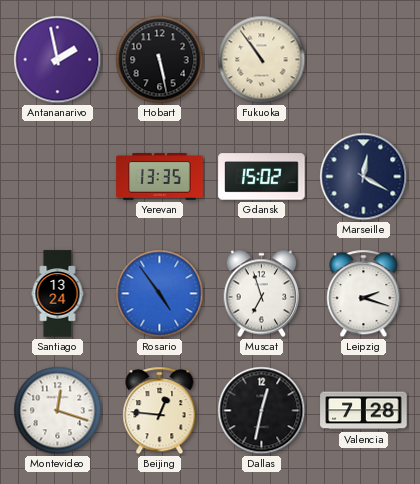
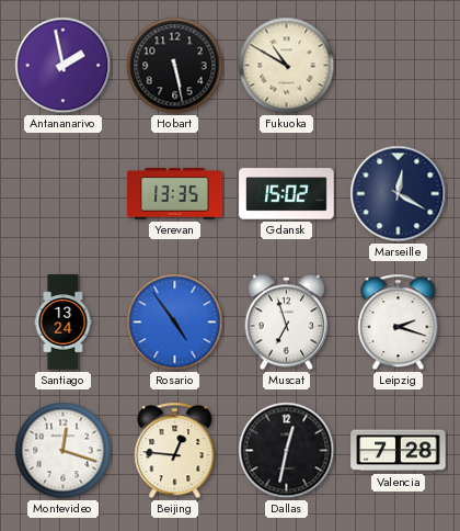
Fukuoka: 10:54 -> 10:50
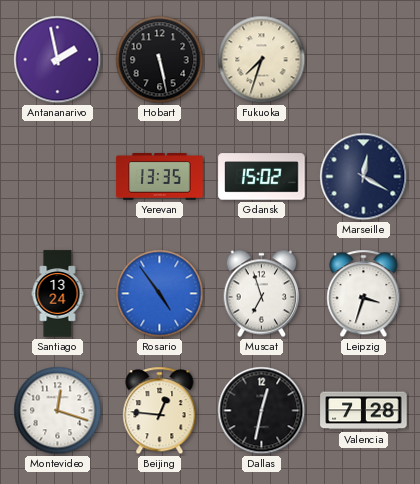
Fukuoka: 10:50 -> 7:33
Leipzig: 2:18 -> 3:33
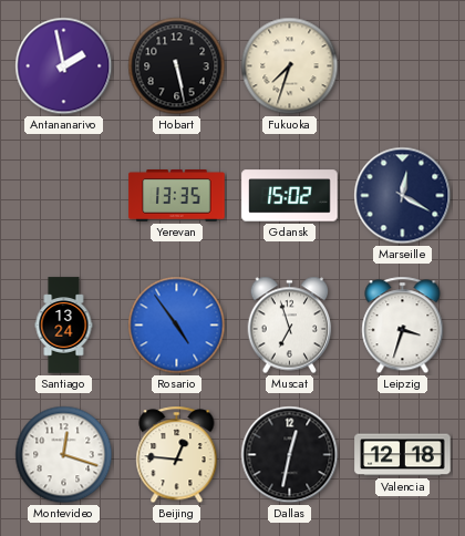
Valencia: 7:28 -> 12:18
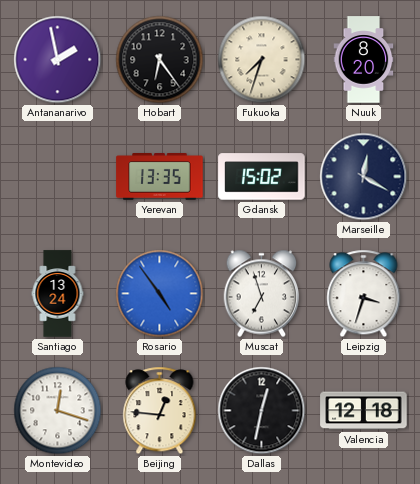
Hobart: 5:28 -> 6:24
Nuuk: none -> 8:20
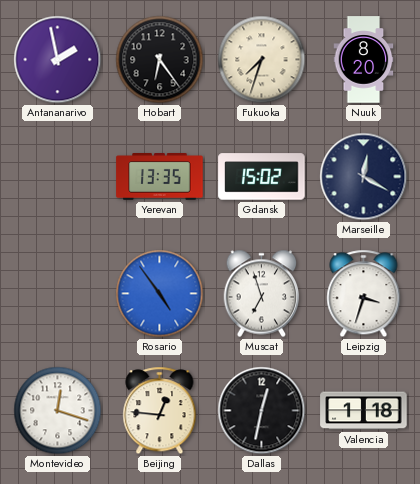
Santiago: 13:24 -> none
Valencia: 12:18 -> 1:18
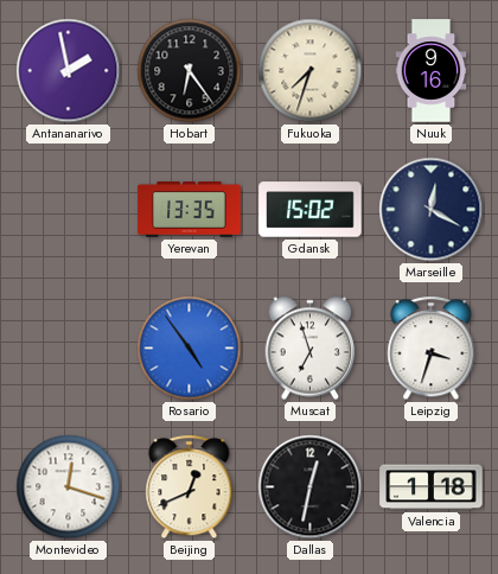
Nuuk: 8:20 -> 9:16
Beijing: 12:46 -> 12:41
